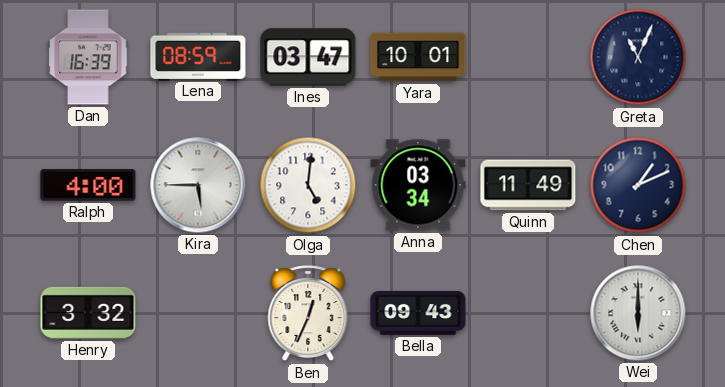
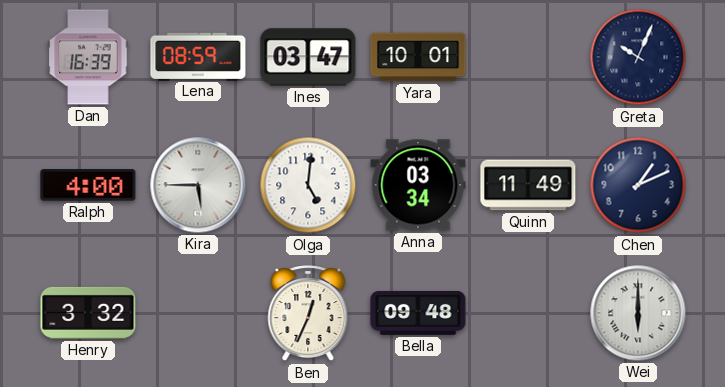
Greta: 11:04 -> 10:04
Bella: 09:43 -> 09:48
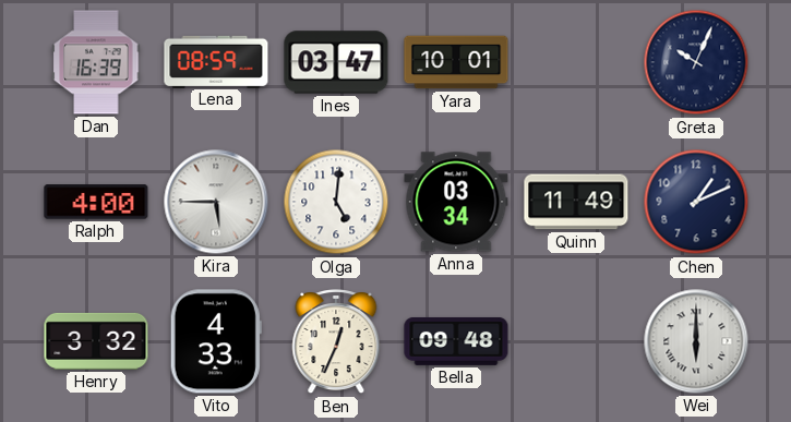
Vito: none -> 4:33
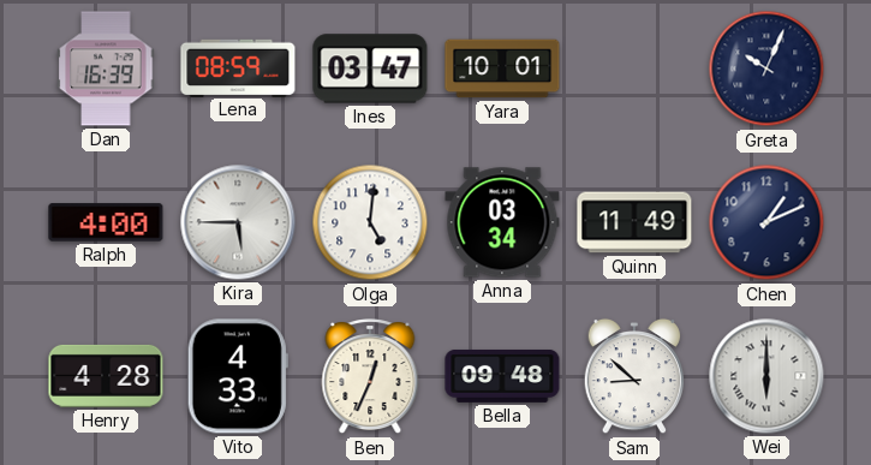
Henry: 3:32 -> 4:28
Sam: none -> 8:52
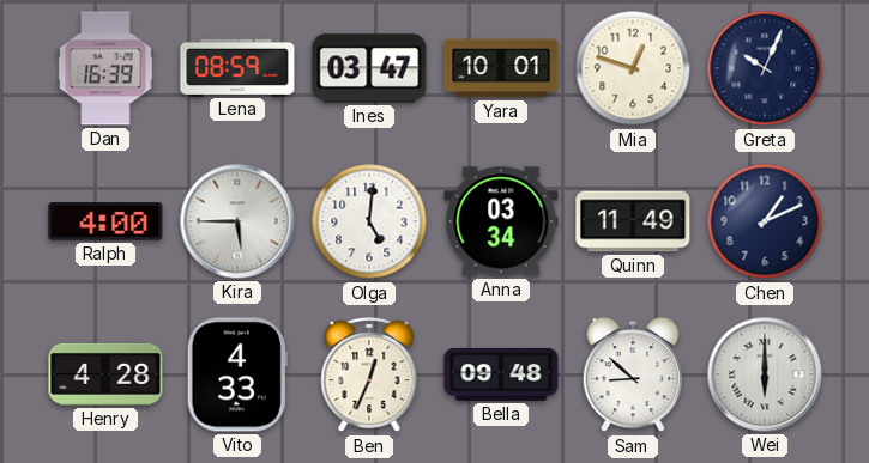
Mia: none -> 12:48
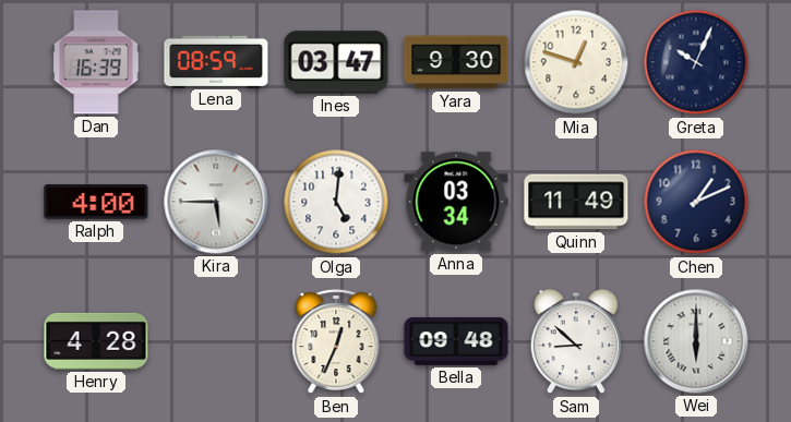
Yara: 10:01 -> 9:30
Vito: 4:33 -> none
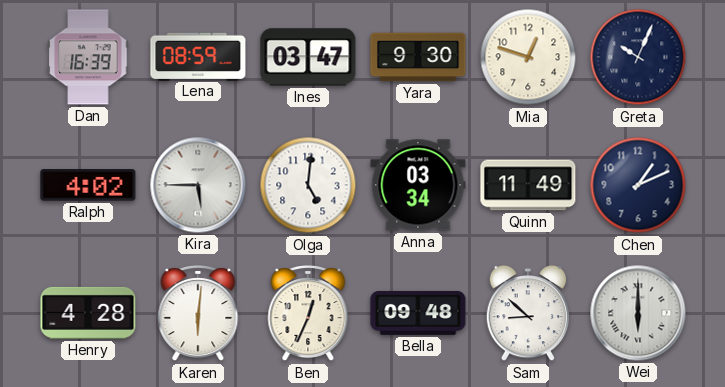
Ralph: 4:00 -> 4:02
Karen: none -> 6:01
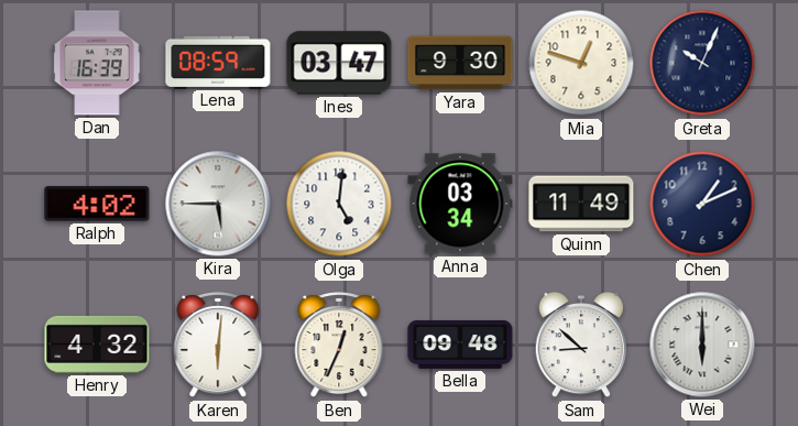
Henry: 4:28 -> 4:32
